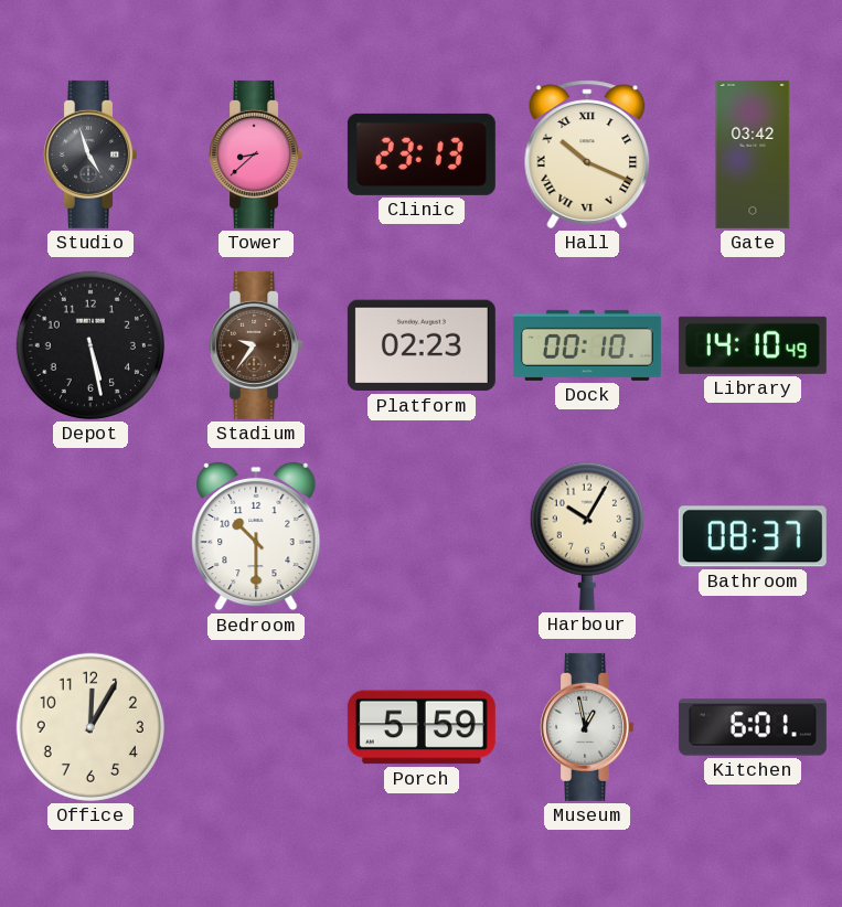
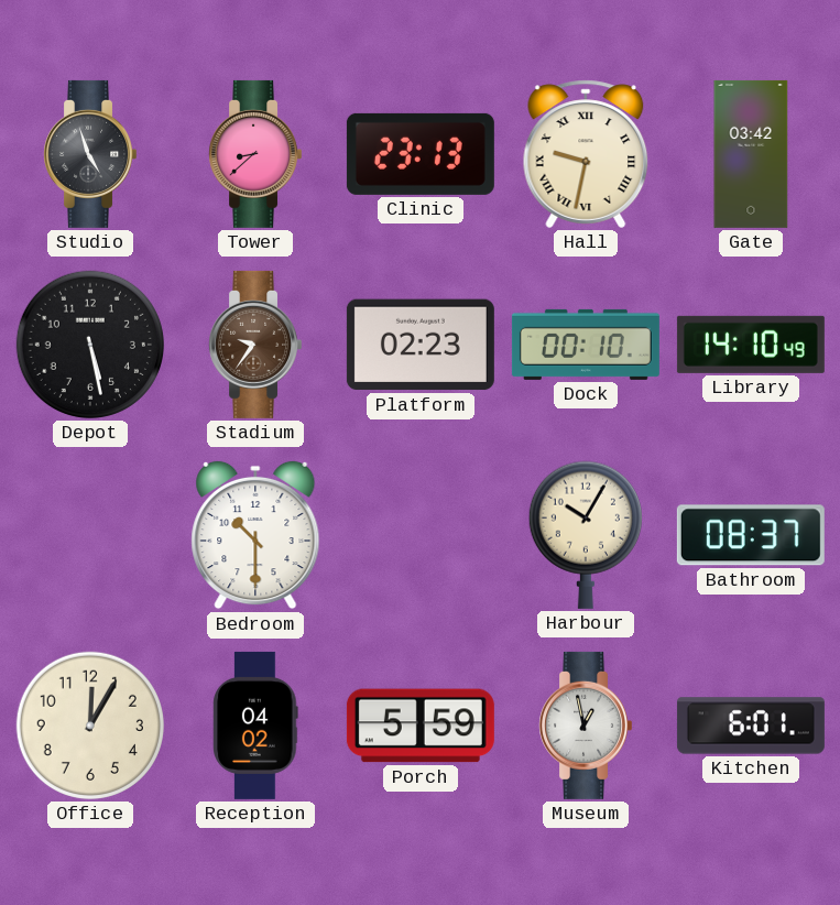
Hall: 10:19 -> 9:32
Reception: none -> 04:02
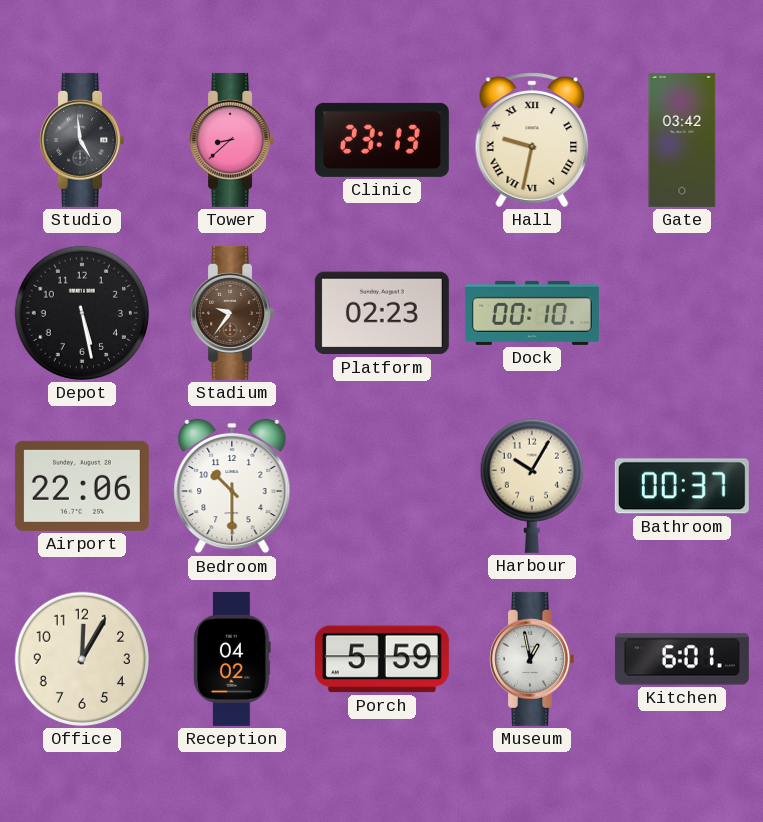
Studio: 4:57 -> 4:59
Library: 14:10 -> none
Airport: none -> 22:06
Bathroom: 08:37 -> 00:37
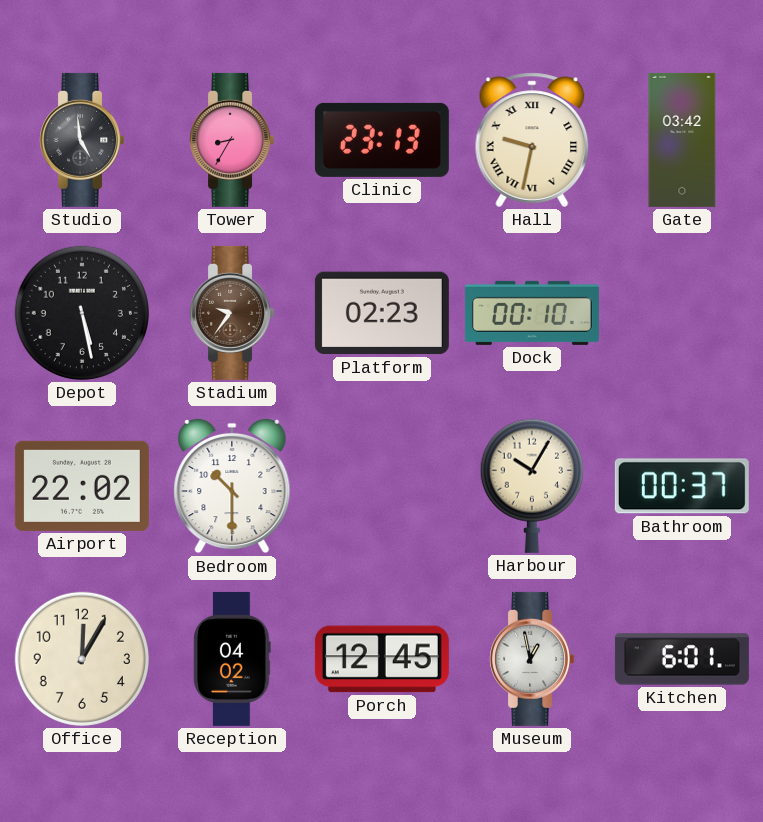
Tower: 8:38 -> 8:35
Airport: 22:06 -> 22:02
Porch: 5:59 -> 12:45
